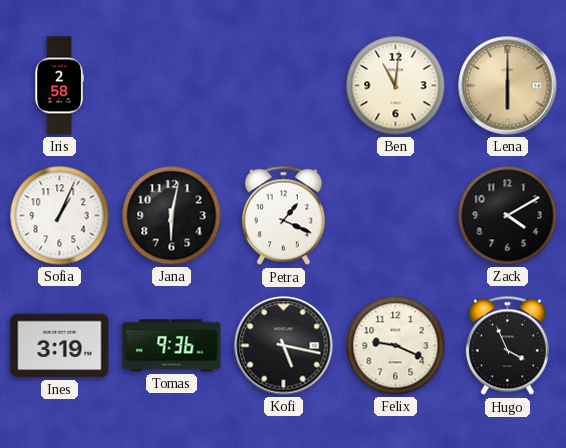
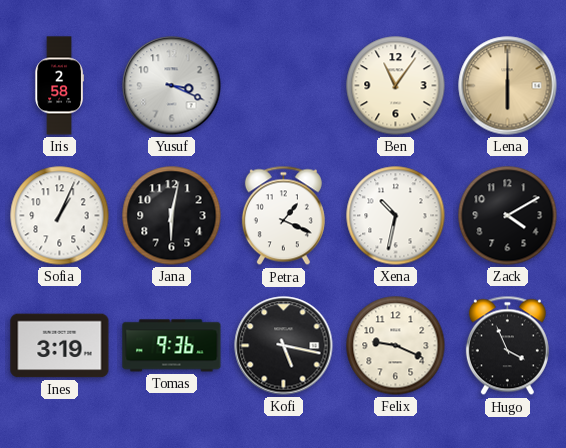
Yusuf: none -> 3:19
Ben: 11:01 -> 11:06
Xena: none -> 10:32
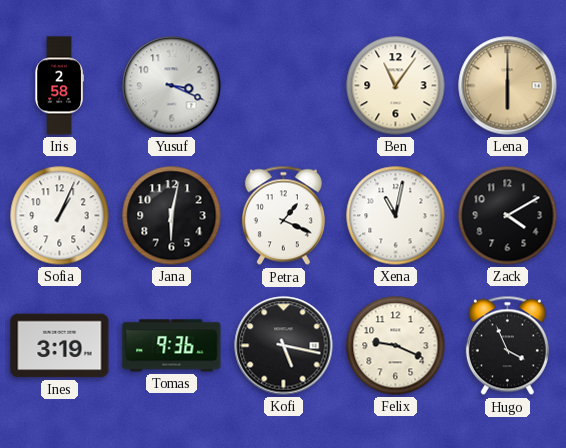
Xena: 10:32 -> 11:02
